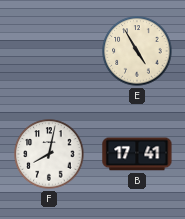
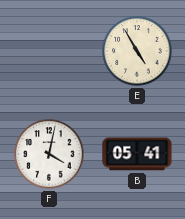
F: 8:02 -> 4:02
B: 17:41 -> 05:41
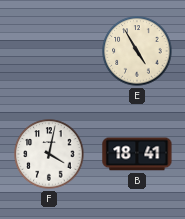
B: 05:41 -> 18:41
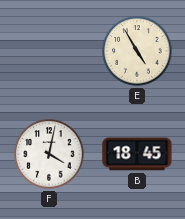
B: 18:41 -> 18:45
